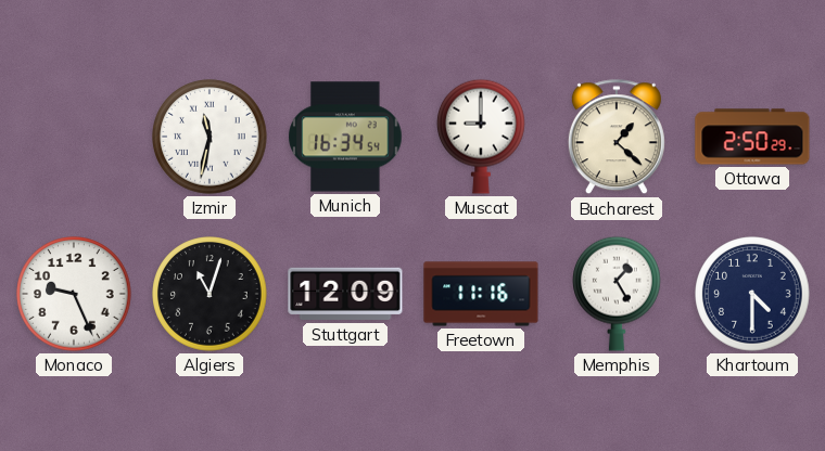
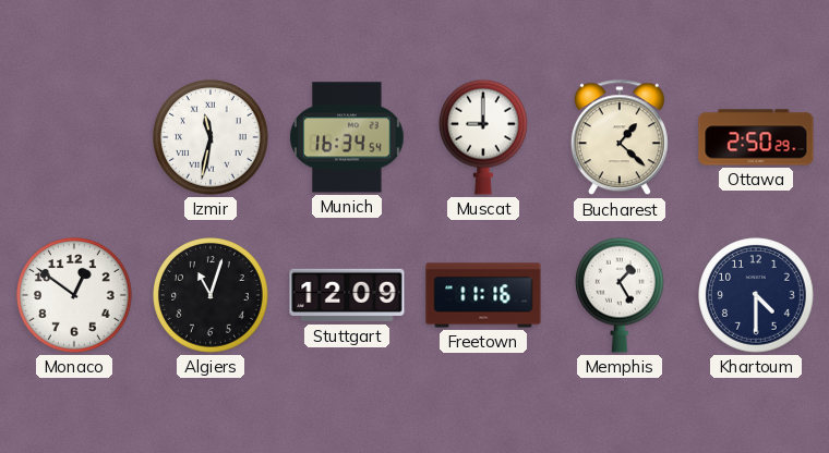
Monaco: 9:26 -> 12:51
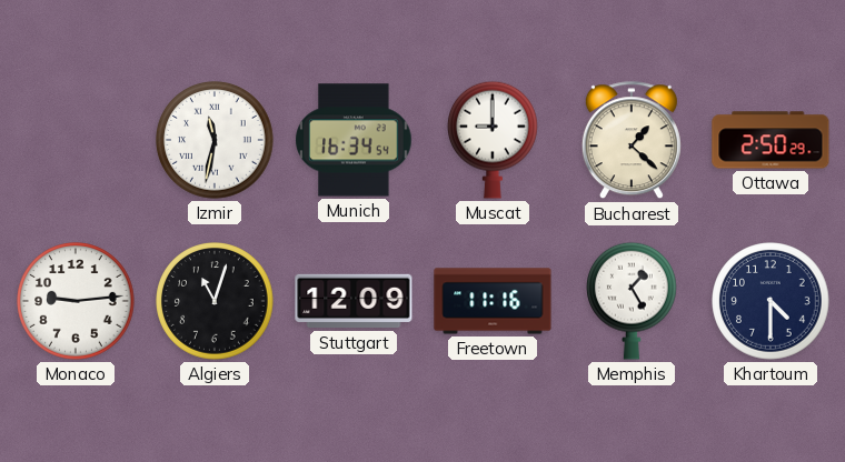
Monaco: 12:51 -> 9:14
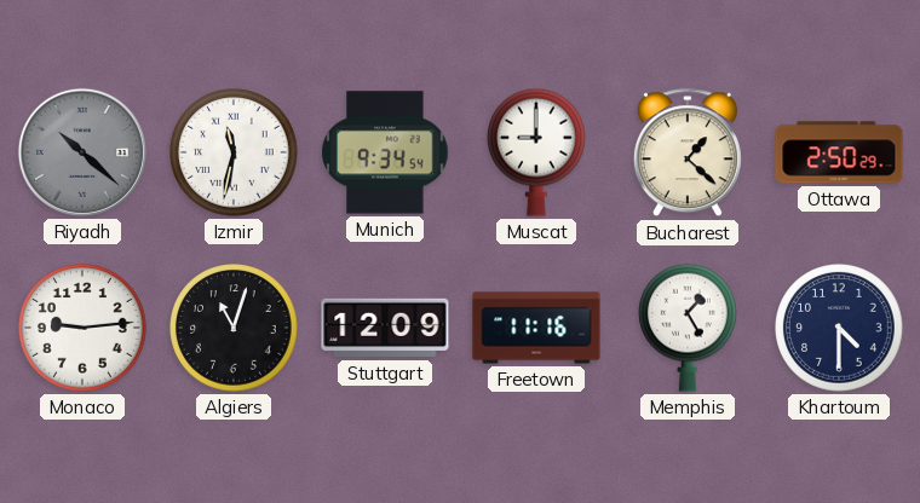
Riyadh: none -> 10:22
Munich: 16:34 -> 9:34
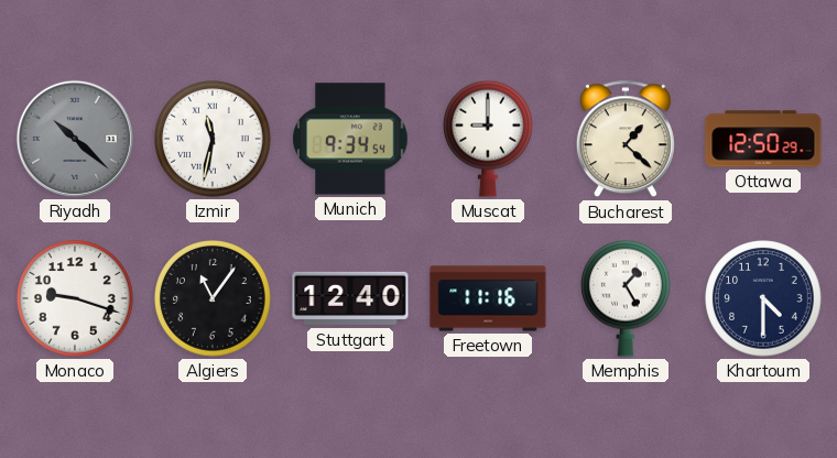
Ottawa: 2:50 -> 12:50
Monaco: 9:14 -> 9:18
Algiers: 11:03 -> 11:06
Stuttgart: 12:09 -> 12:40
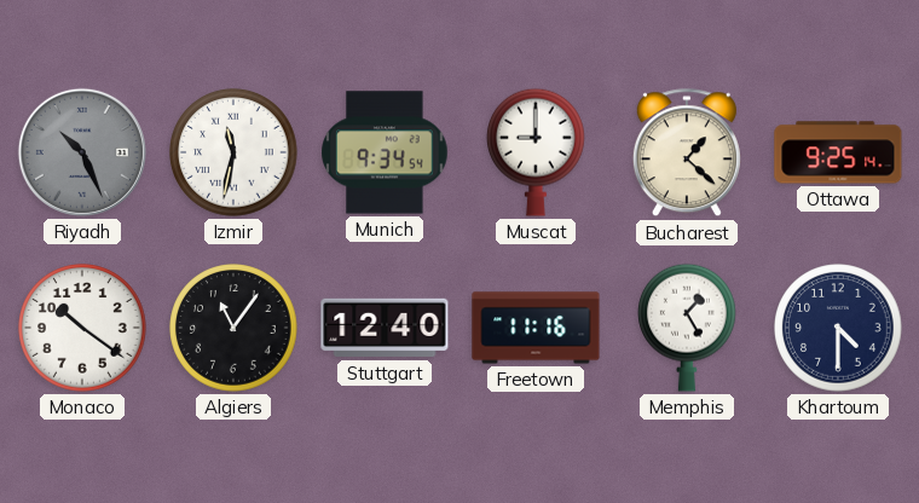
Riyadh: 10:22 -> 10:26
Ottawa: 12:50 -> 9:25
Monaco: 9:18 -> 10:21
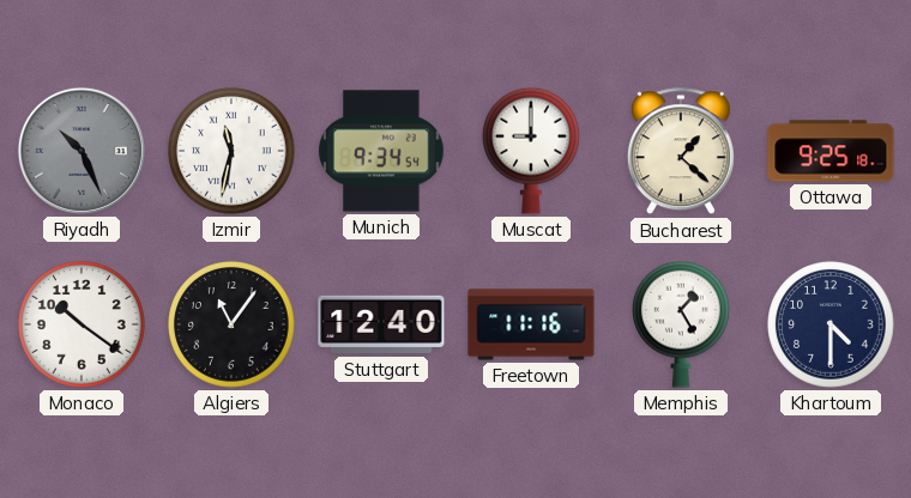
Ottawa: 9:25:14 -> 9:25:18
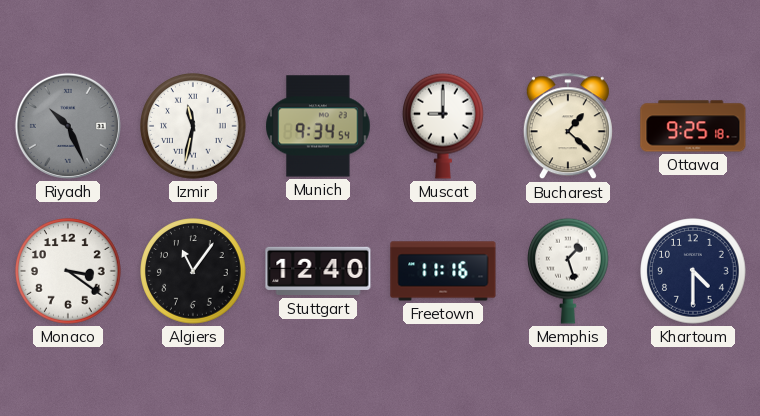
Monaco: 10:21 -> 3:21
Memphis: 1:25 -> 1:27
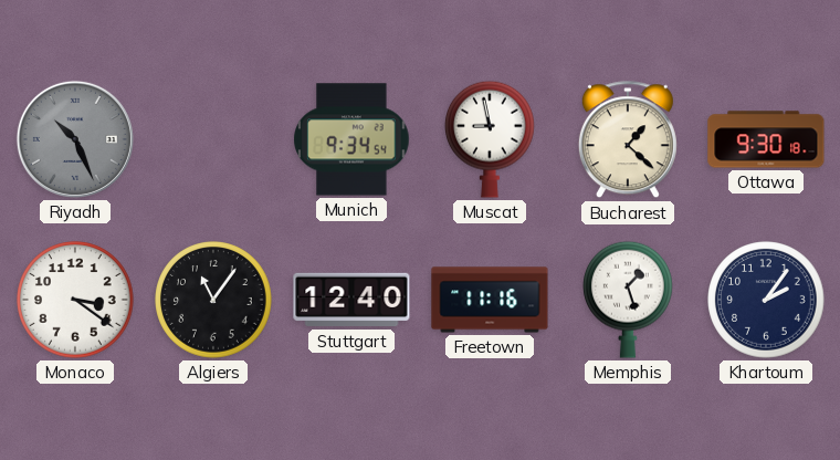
Izmir: 11:32 -> none
Muscat: 9:00 -> 8:58
Ottawa: 9:25 -> 9:30
Khartoum: 4:30 -> 2:06
